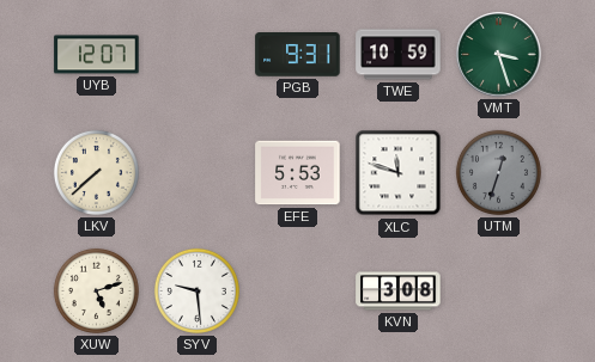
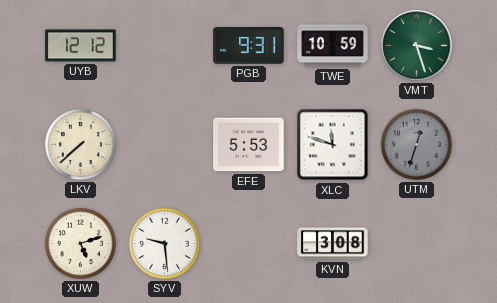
UYB: 12:07 -> 12:12
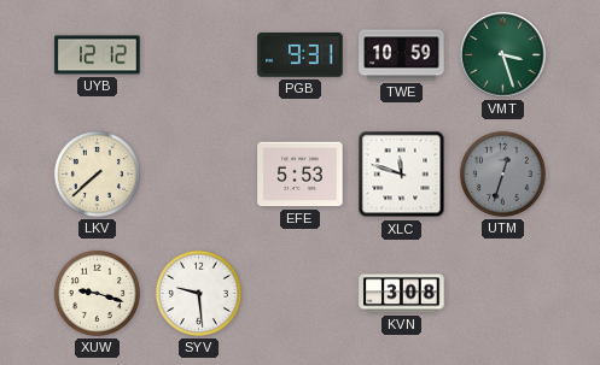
XUW: 5:12 -> 9:18
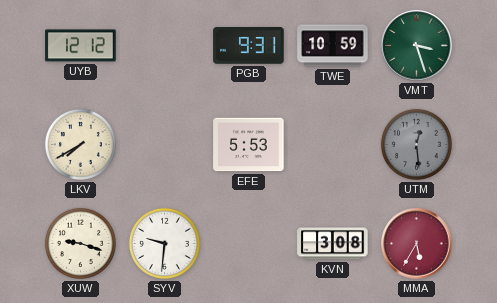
LKV: 7:38 -> 7:40
XLC: 11:48 -> none
UTM: 12:33 -> 12:29
SYV: 9:29 -> 9:31
MMA: none -> 5:35
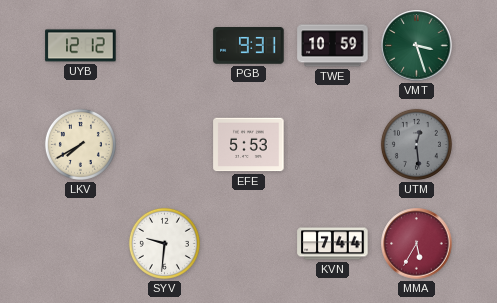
XUW: 9:18 -> none
KVN: 3:08 -> 7:44
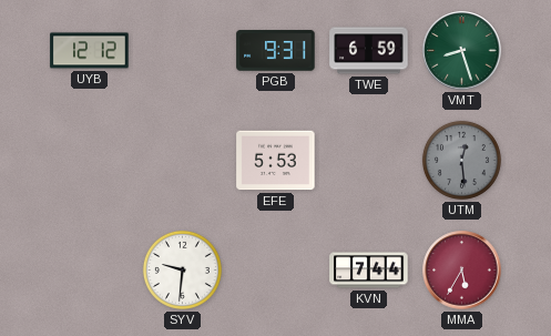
TWE: 10:59 -> 6:59
VMT: 3:27 -> 8:27
LKV: 7:40 -> none
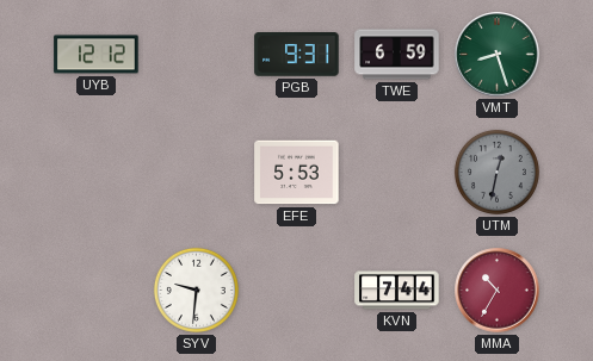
UTM: 12:29 -> 12:32
MMA: 5:35 -> 10:35
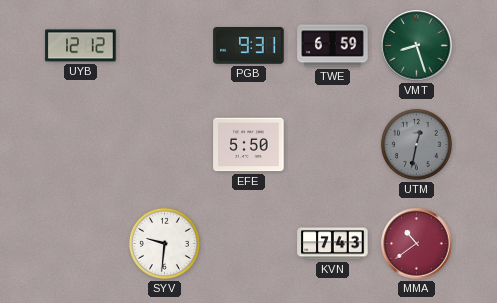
EFE: 5:53 -> 5:50
KVN: 7:44 -> 7:43
MMA: 10:35 -> 10:39
